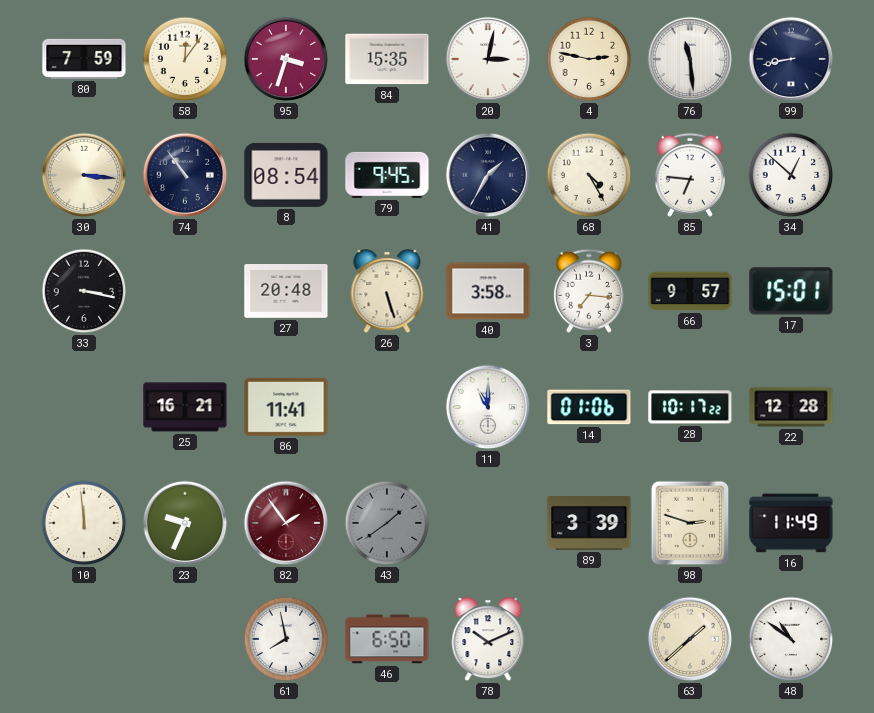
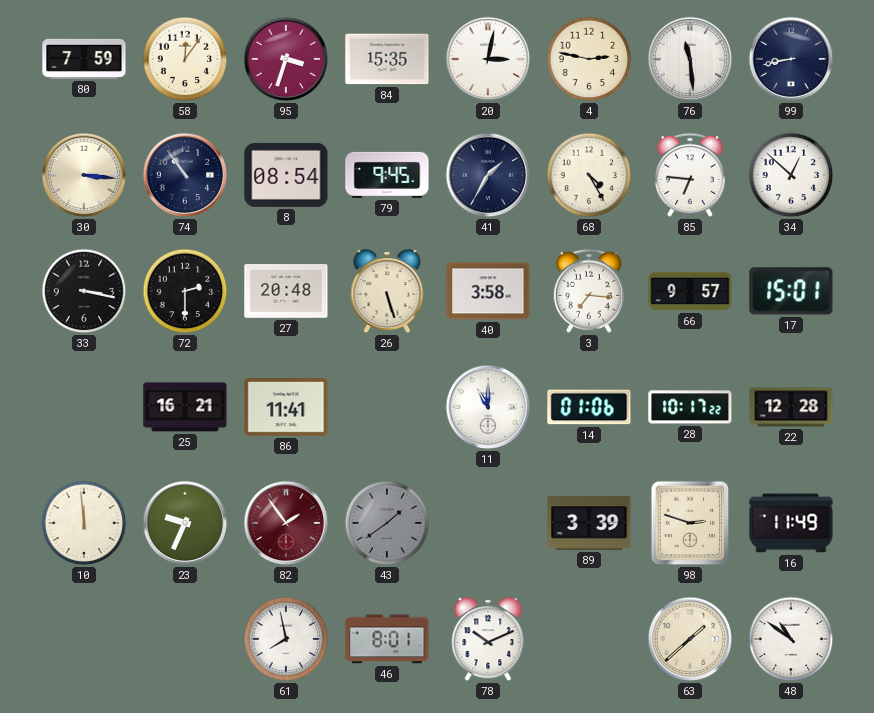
72: none -> 2:30
46: 6:50 -> 8:01
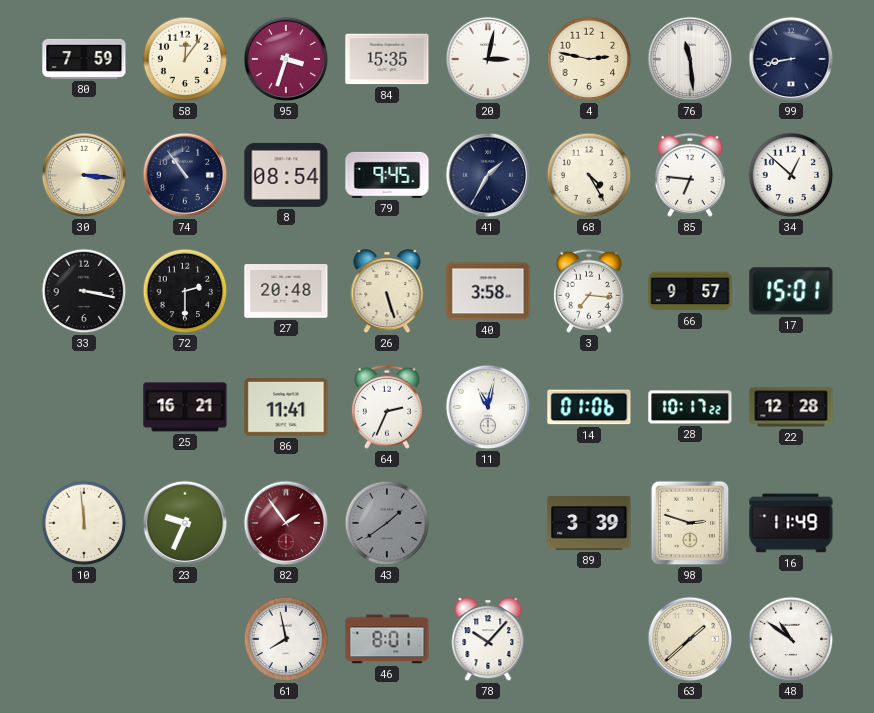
64: none -> 2:34
11: 11:00 -> 11:02
78: 10:11 -> 10:07
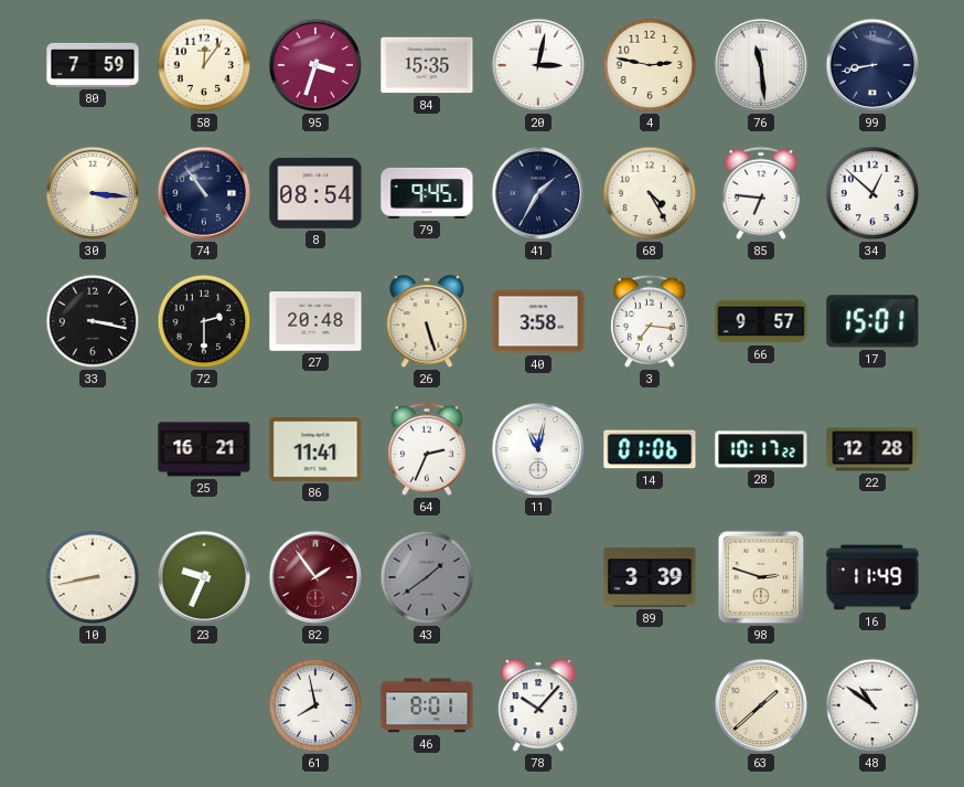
10: 11:59 -> 8:43
